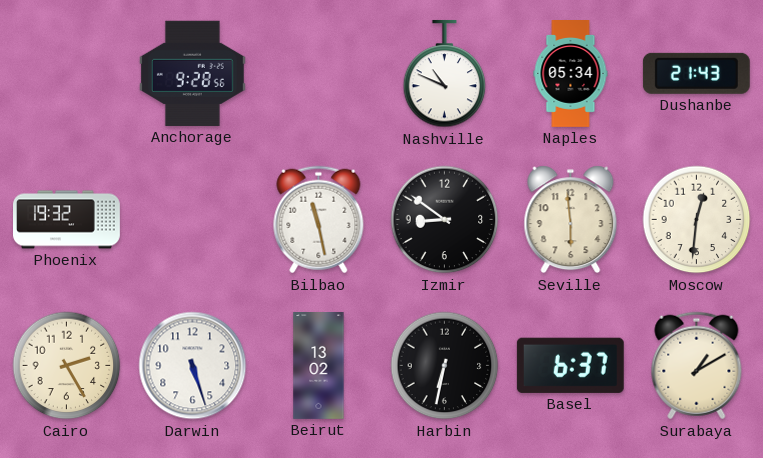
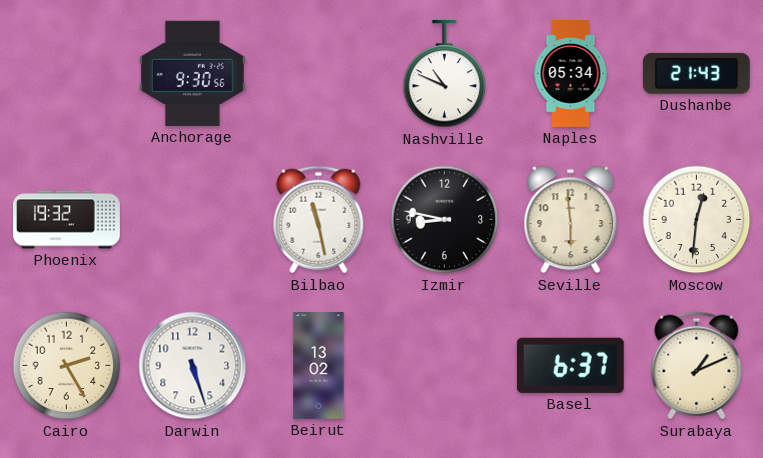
Anchorage: 9:28 -> 9:30
Izmir: 8:51 -> 8:47
Harbin: 6:32 -> none
Surabaya: 1:10 -> 1:11
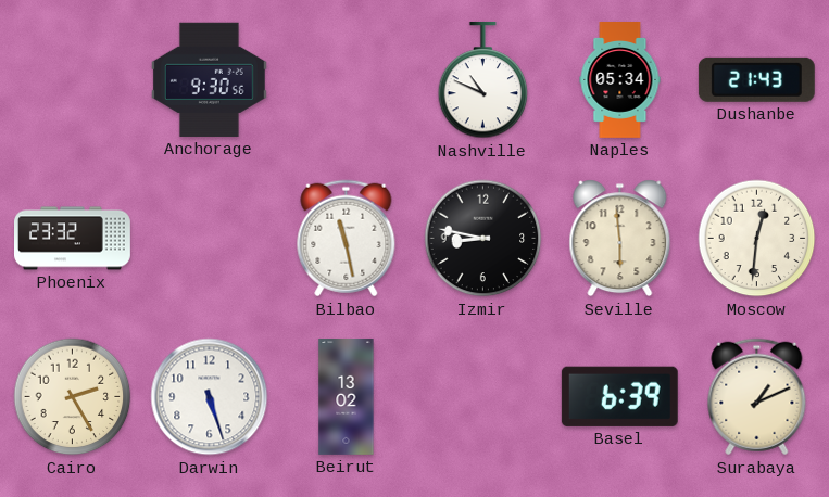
Phoenix: 19:32 -> 23:32
Basel: 6:37 -> 6:39
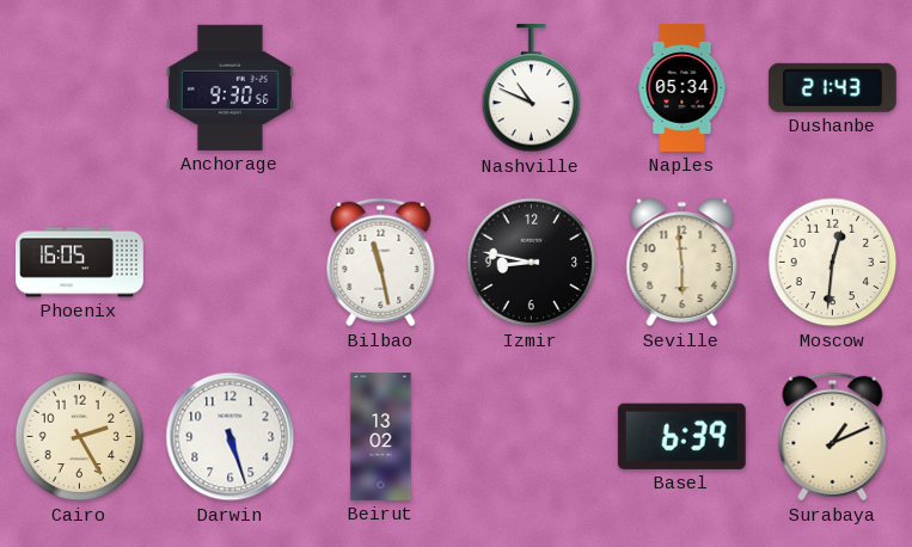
Phoenix: 23:32 -> 16:05
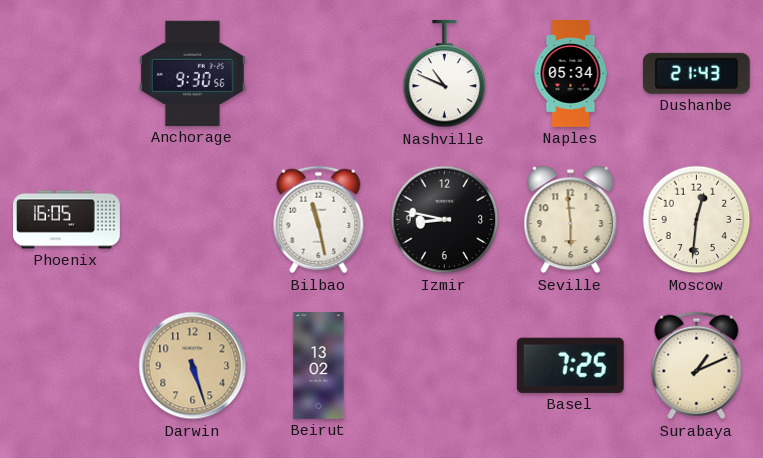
Cairo: 2:25 -> none
Darwin dial: white -> champagne
Basel: 6:39 -> 7:25
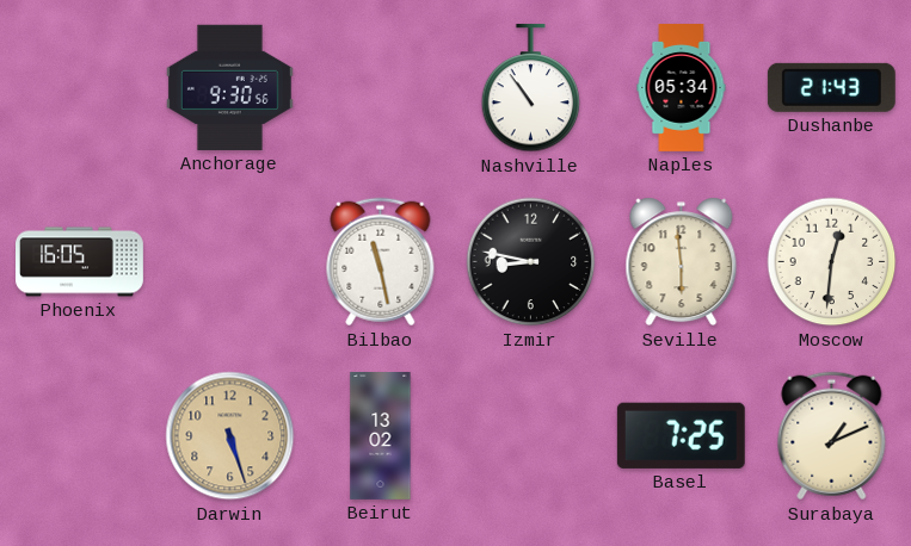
Nashville: 10:49 -> 10:54
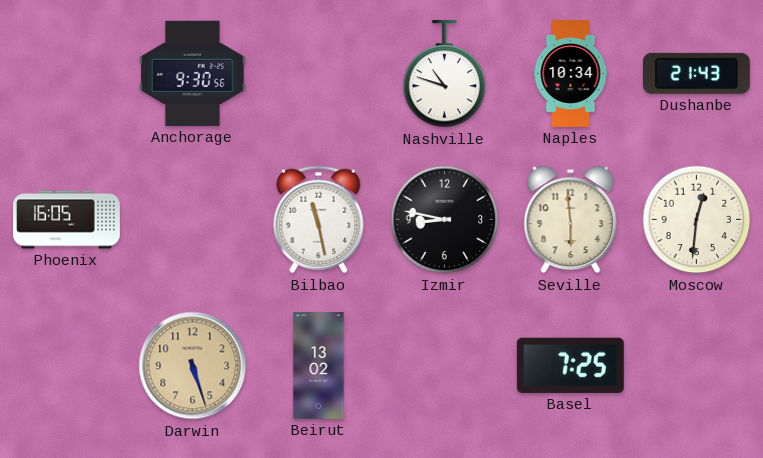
Nashville: 10:54 -> 10:48
Naples: 05:34 -> 10:34
Surabaya: 1:11 -> none
